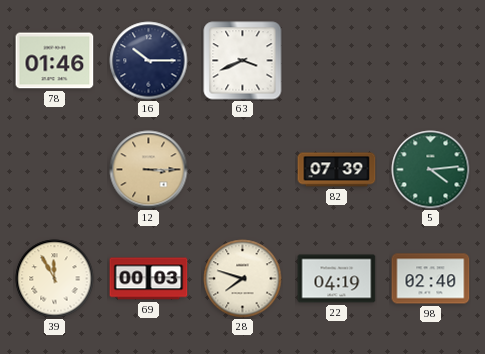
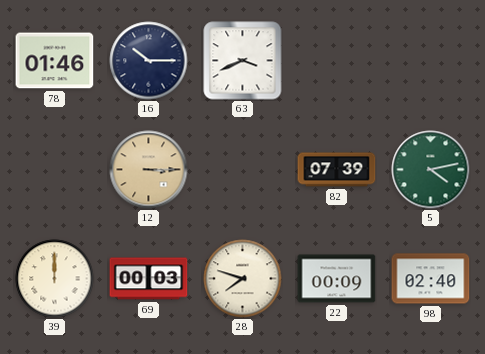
5: 4:14 -> 4:13
39: 11:55 -> 12:00
22: 04:19 -> 00:09
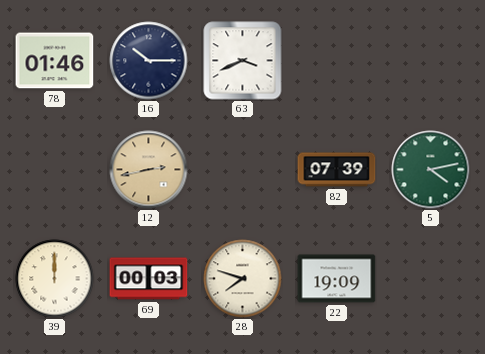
12: 3:15 -> 2:43
22: 00:09 -> 19:09
98: 02:40 -> none
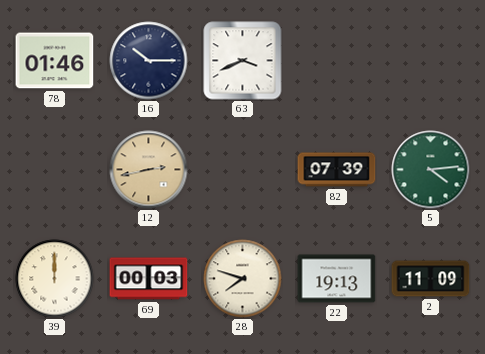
5: 4:13 -> 4:14
22: 19:09 -> 19:13
2: none -> 11:09
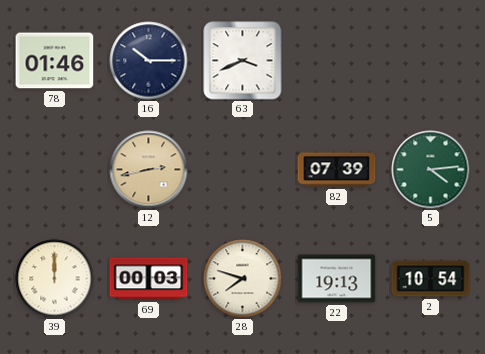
2: 11:09 -> 10:54
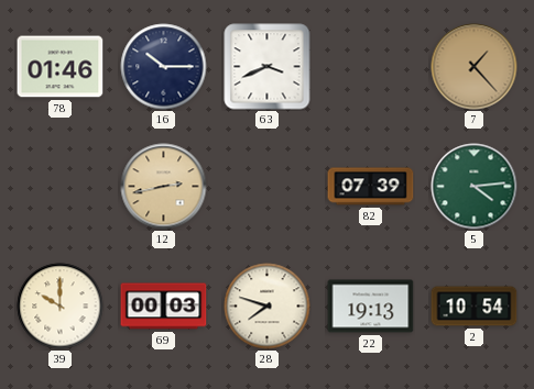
7: none -> 1:23
39: 12:00 -> 10:00
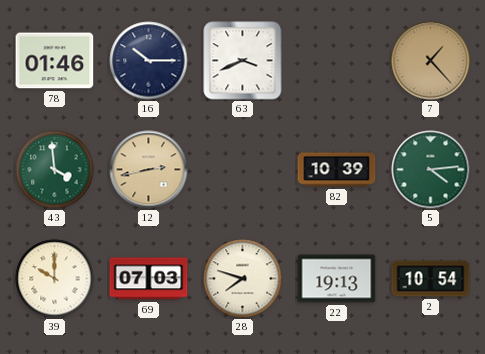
43: none -> 3:59
82: 07:39 -> 10:39
69: 00:03 -> 07:03
